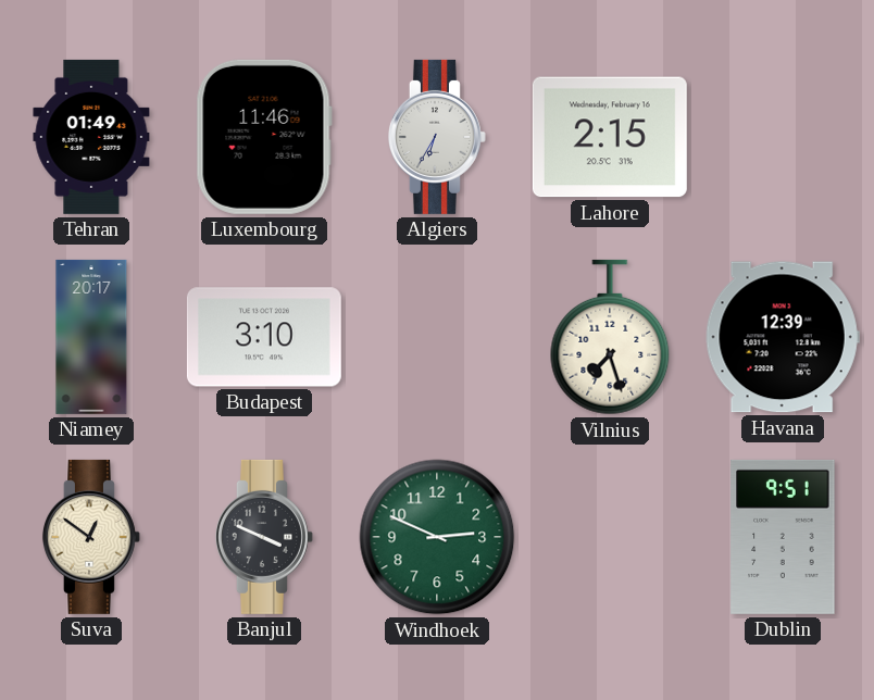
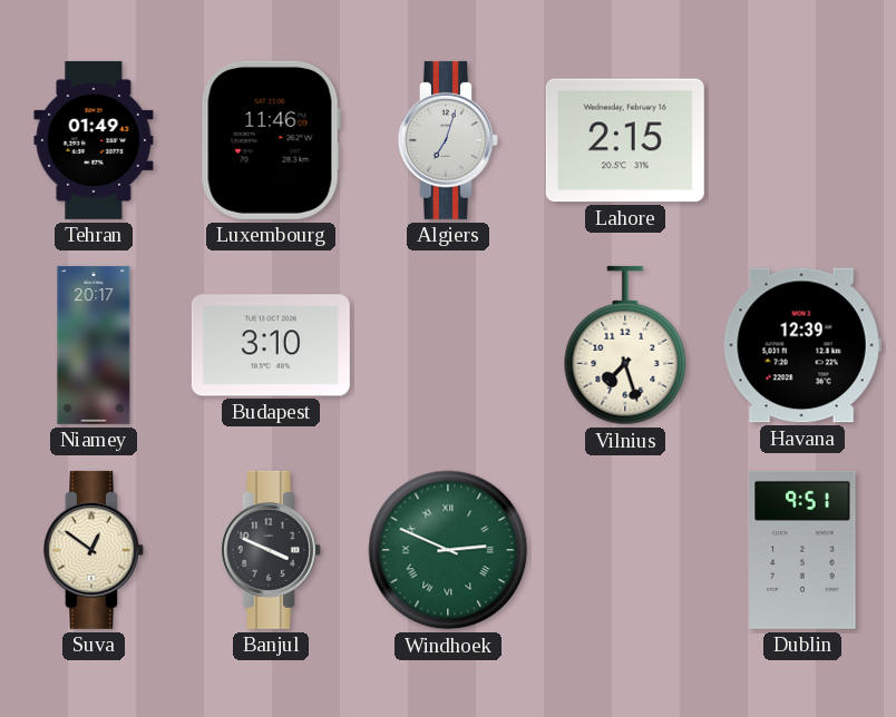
Algiers: 6:35 -> 7:03
Windhoek numerals: Arabic -> Roman
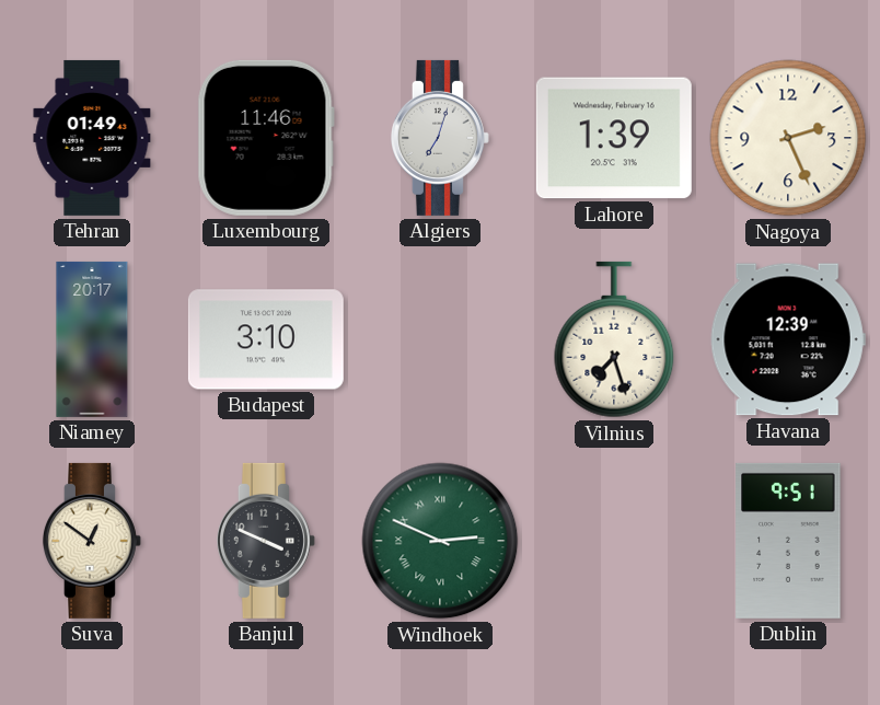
Lahore: 2:15 -> 1:39
Nagoya: none -> 2:26
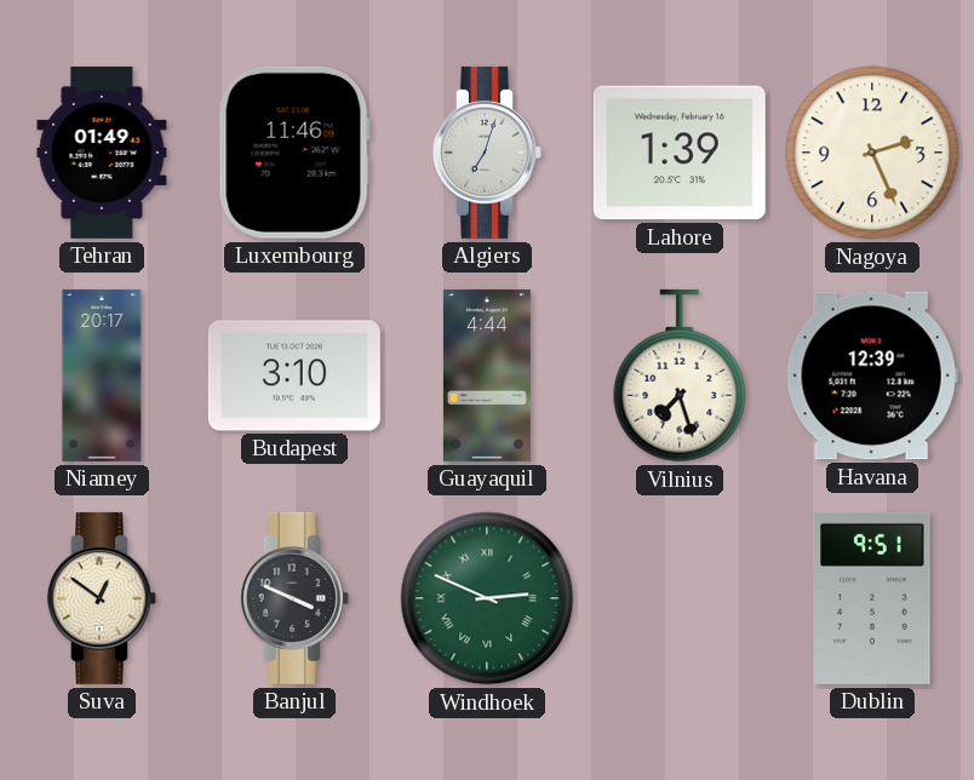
Guayaquil: none -> 4:44
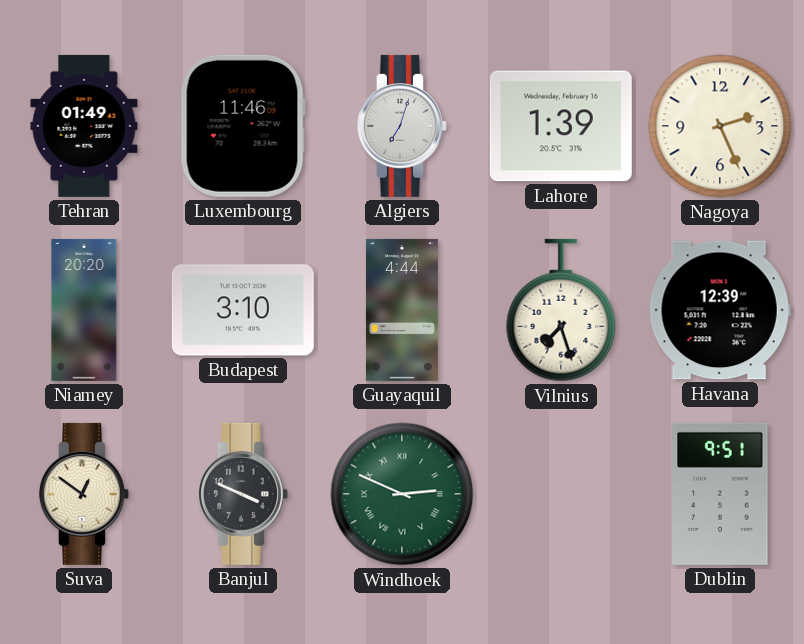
Niamey: 20:17 -> 20:20
